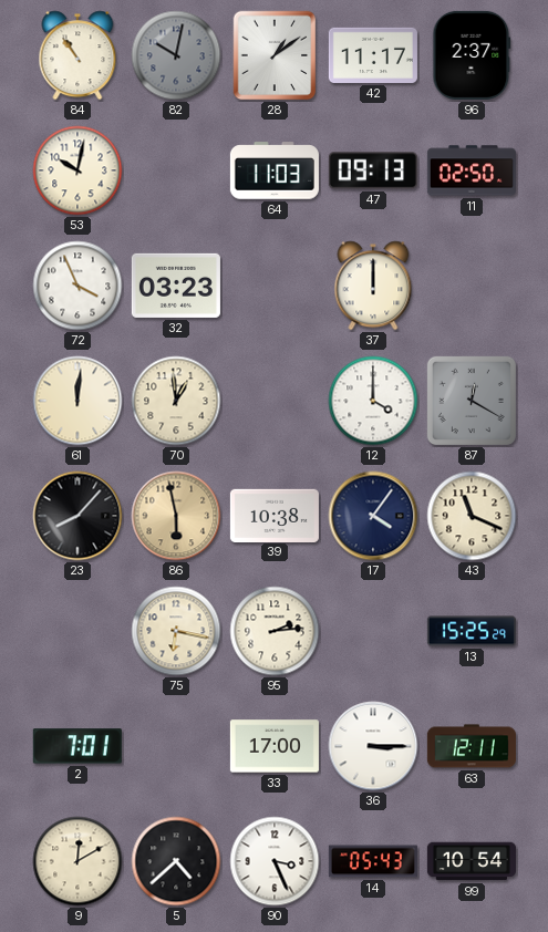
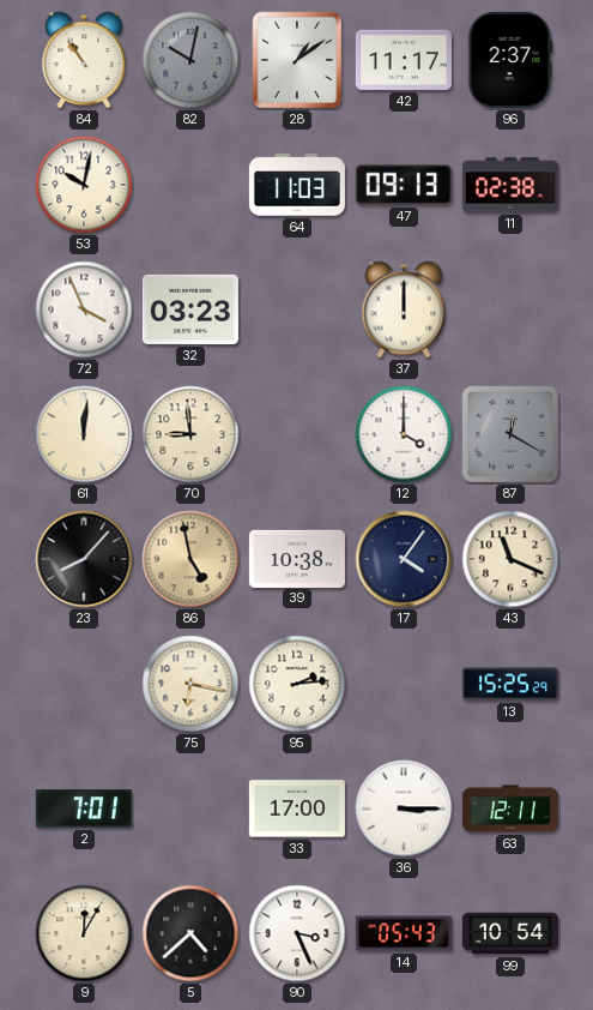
11: 02:50 -> 02:38
70: 12:59 -> 8:59
86: 5:58 -> 4:58
9: 12:10 -> 12:05
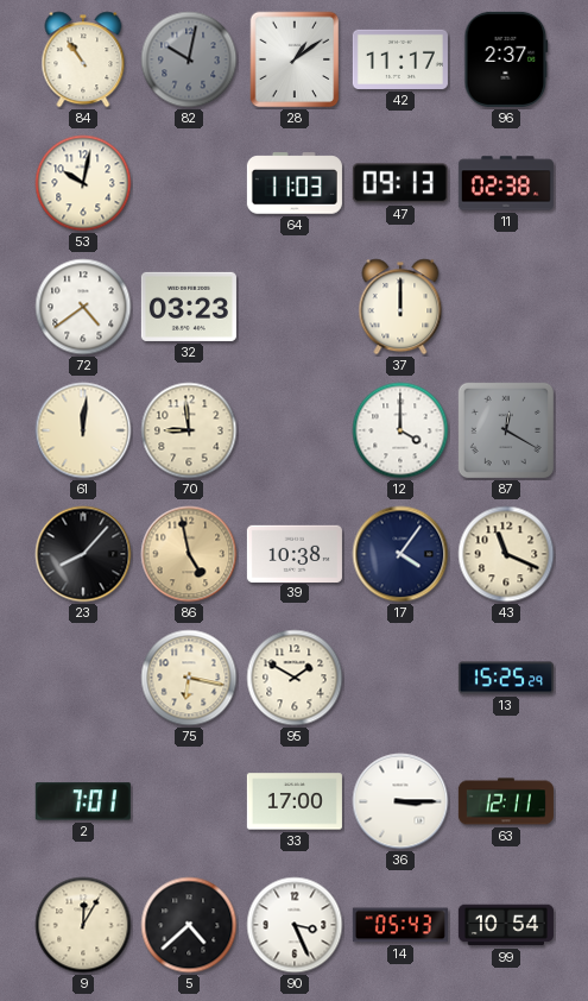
72: 3:56 -> 4:39
95: 2:14 -> 1:50
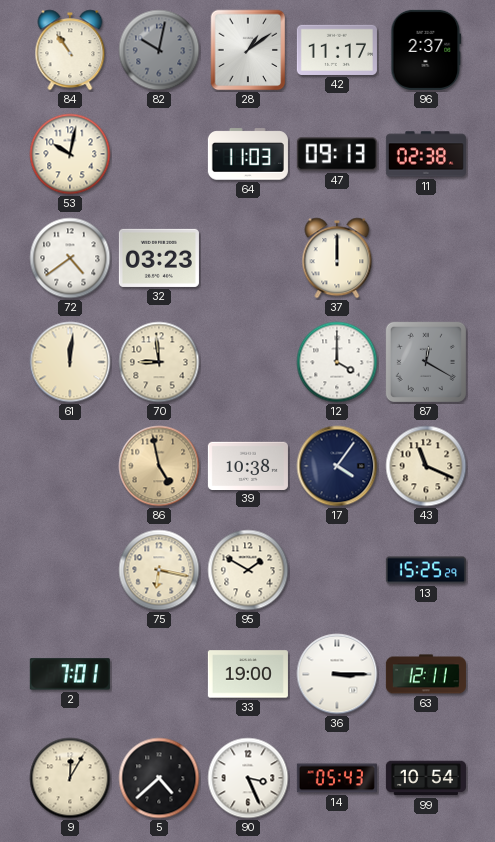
23: 8:07 -> none
33: 17:00 -> 19:00
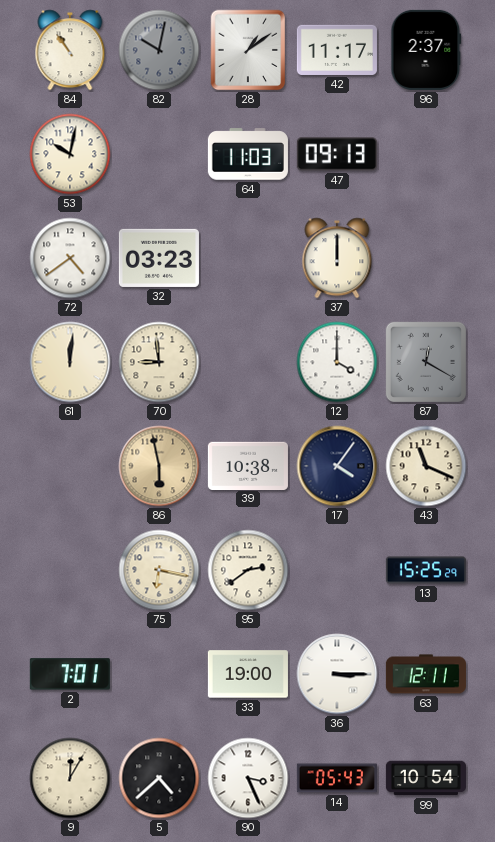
11: 02:38 -> none
86: 4:58 -> 5:58
95: 1:50 -> 2:39
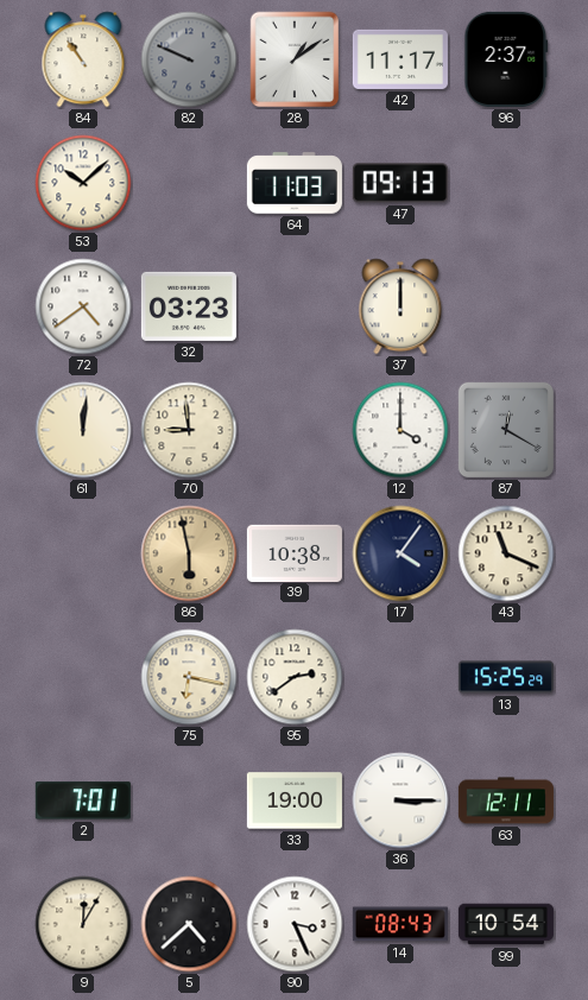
82: 10:02 -> 9:49
53: 10:02 -> 10:08
14: 05:43 -> 08:43
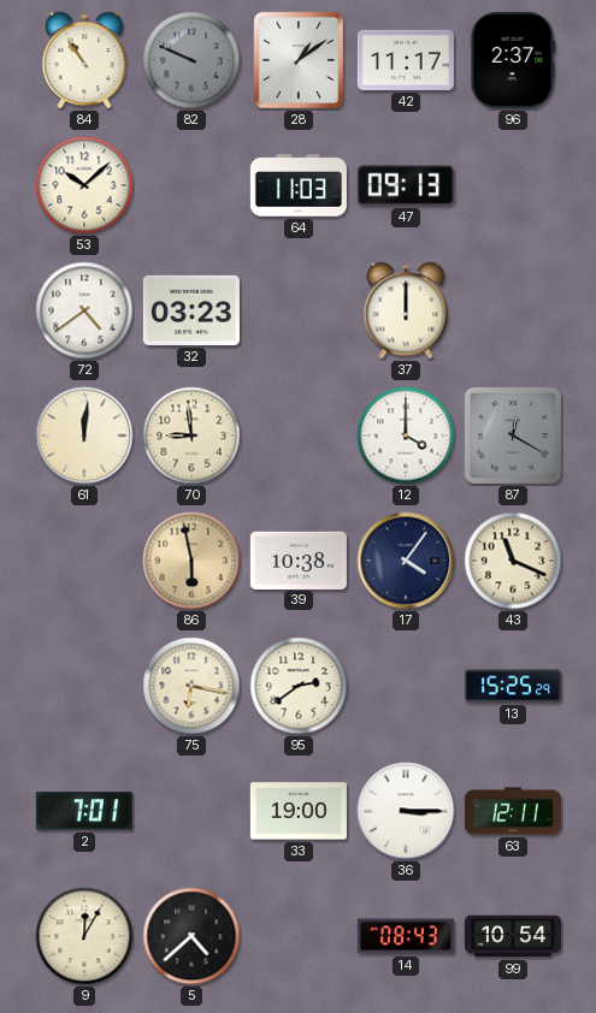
90: 3:26 -> none
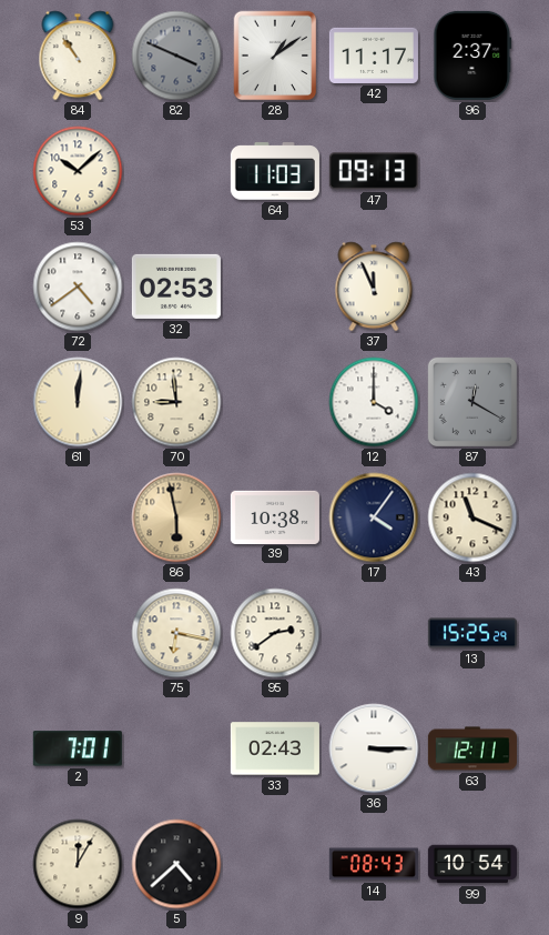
82: 9:49 -> 3:49
32: 03:23 -> 02:53
37: 12:00 -> 11:56
33: 19:00 -> 02:43
